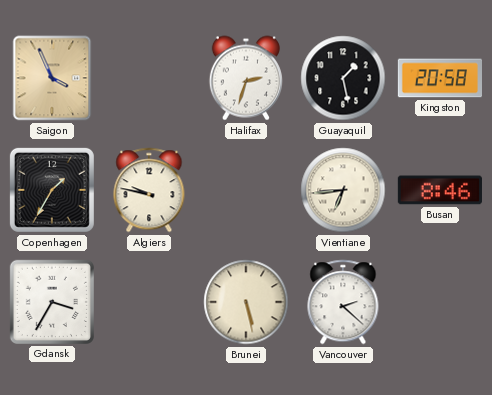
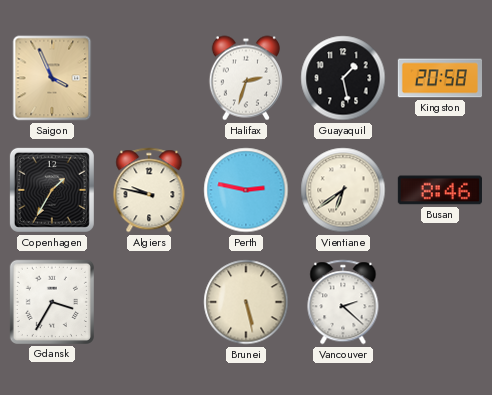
Perth: none -> 2:47
Vientiane: 6:44 -> 6:39
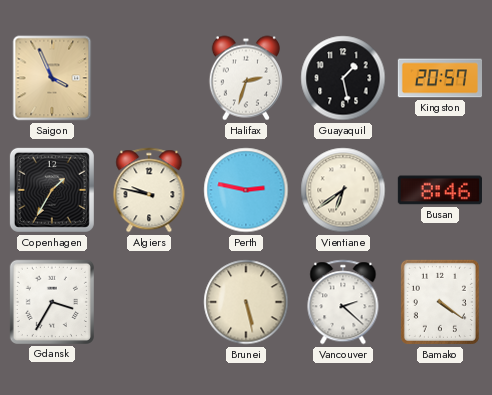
Kingston: 20:58 -> 20:57
Bamako: none -> 4:21
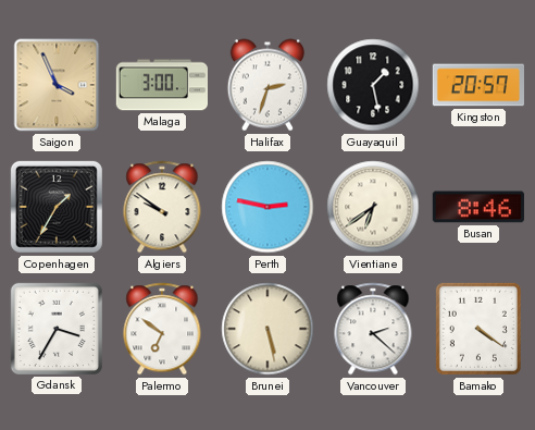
Malaga: none -> 3:00
Algiers: 9:47 -> 9:51
Palermo: none -> 6:51
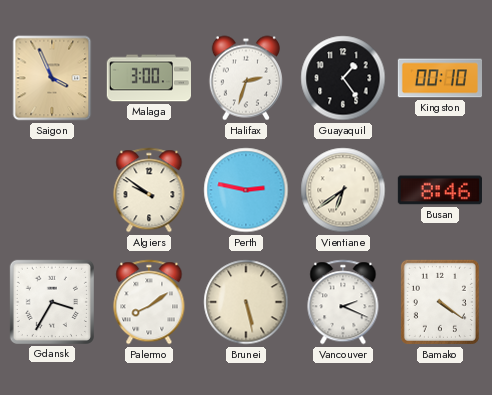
Guayaquil: 1:28 -> 1:24
Kingston: 20:57 -> 00:10
Copenhagen: 1:35 -> none
Palermo: 6:51 -> 8:09
Vancouver: 2:22 -> 2:19
